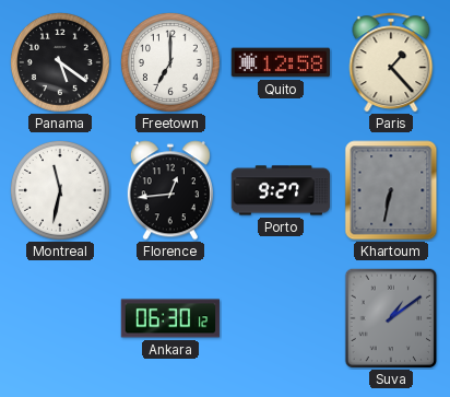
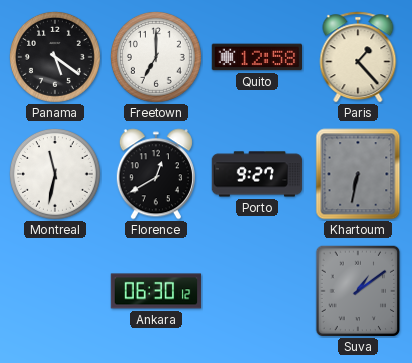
Florence: 12:44 -> 12:40
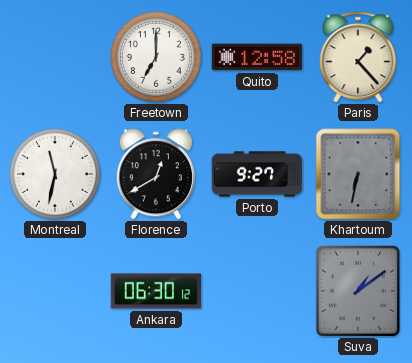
Panama: 5:21 -> none
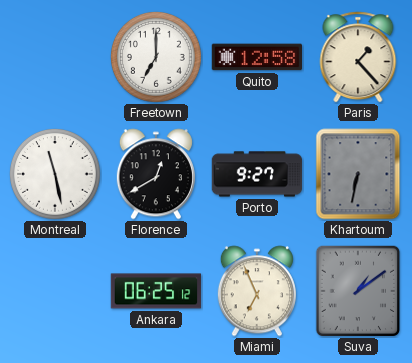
Montreal: 11:32 -> 11:28
Ankara: 06:30 -> 06:25
Miami: none -> 6:56
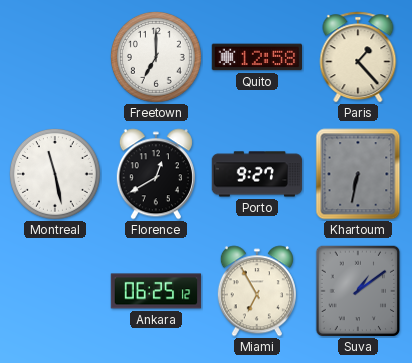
Miami: 6:56 -> 6:55
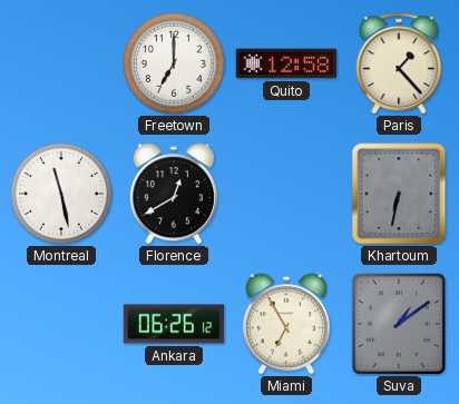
Porto: 9:27 -> none
Ankara: 06:25 -> 06:26
